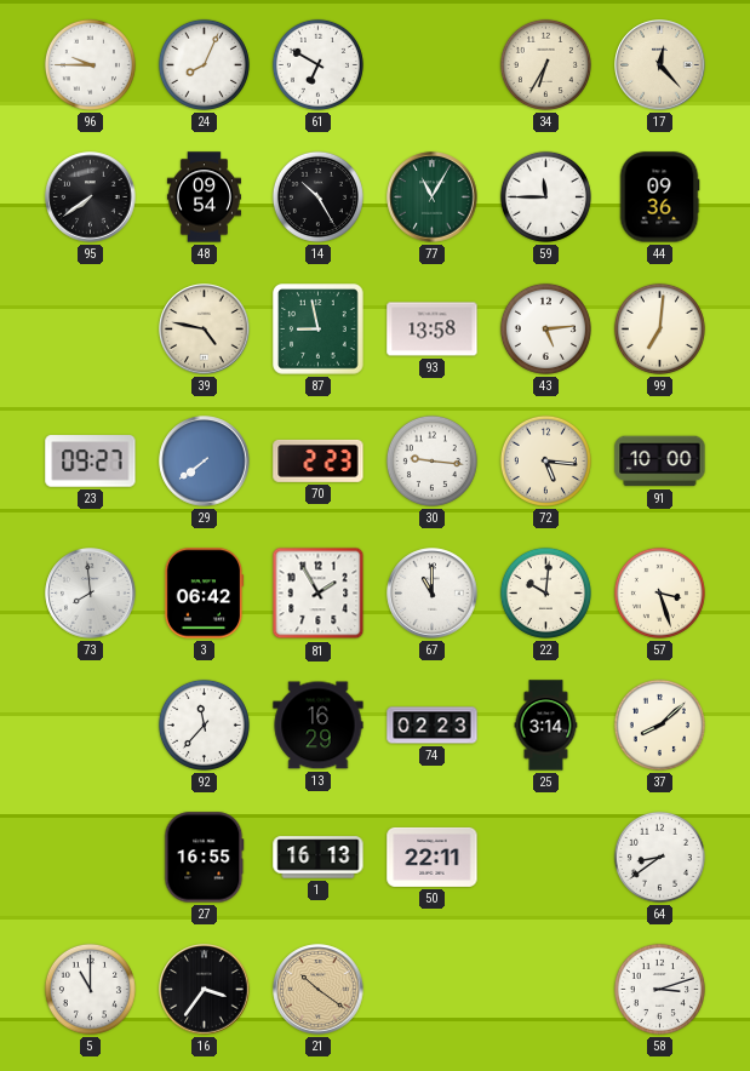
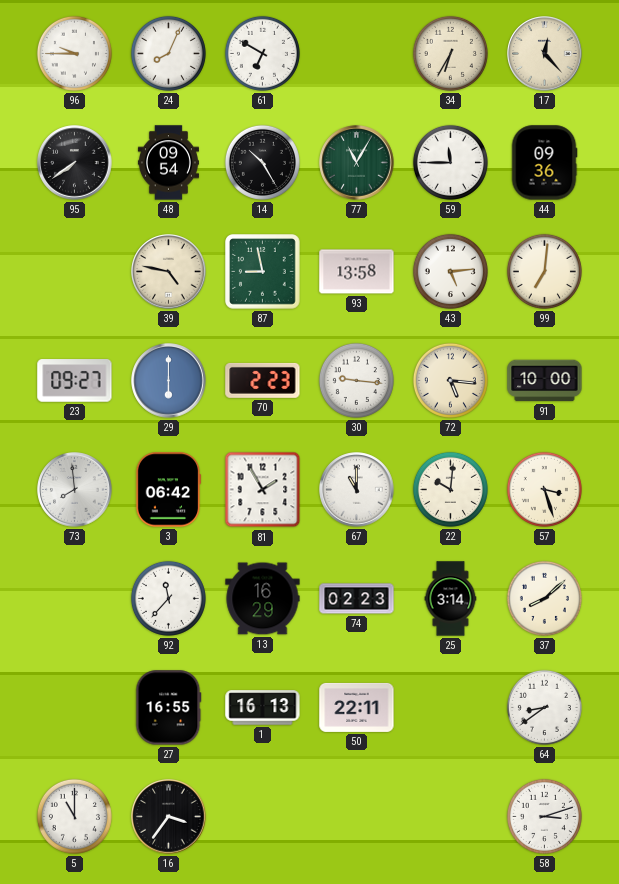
29: 7:39 -> 6:00
21: 10:21 -> none
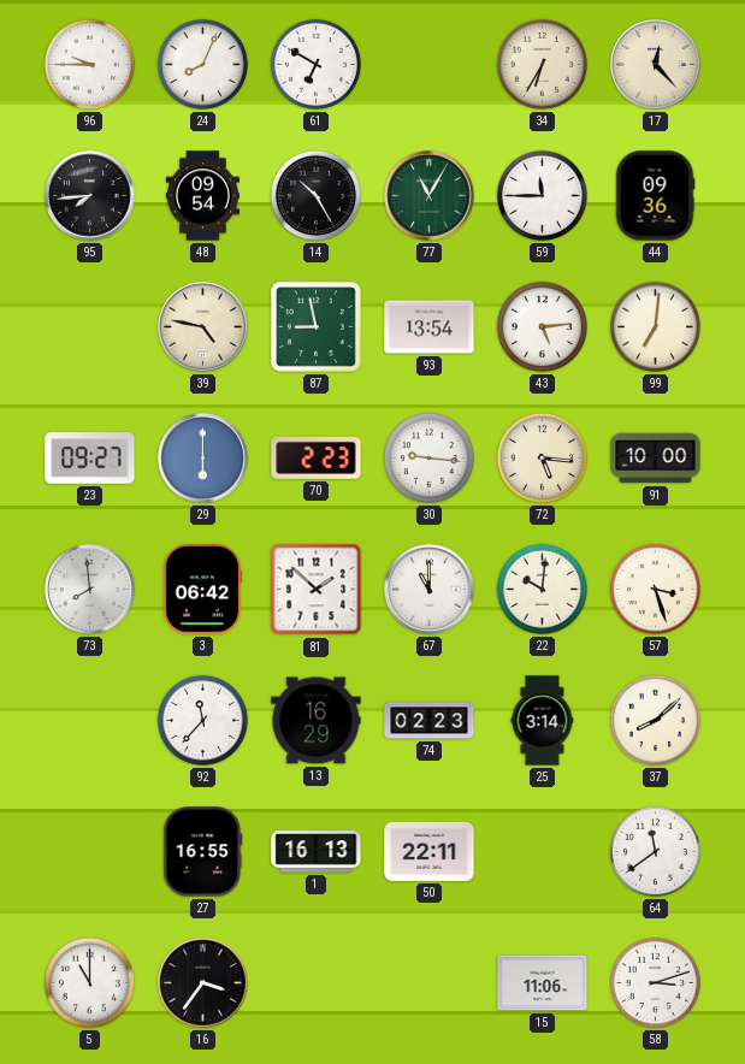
95: 7:39 -> 7:44
93: 13:58 -> 13:54
81: 1:55 -> 1:52
64: 8:39 -> 11:39
15: none -> 11:06
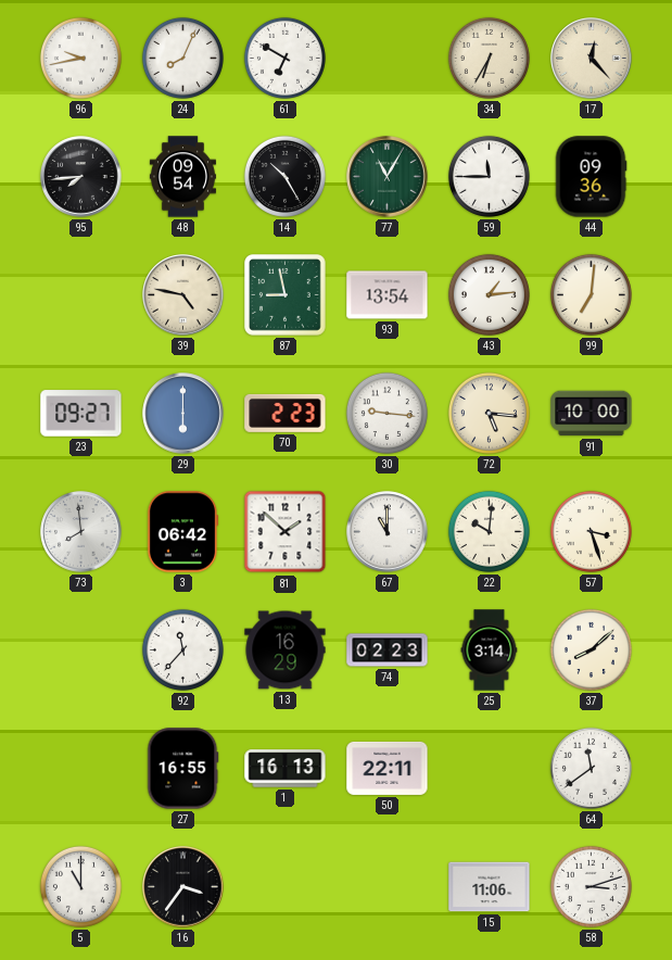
96: 9:45 -> 9:43
43: 5:14 -> 1:14
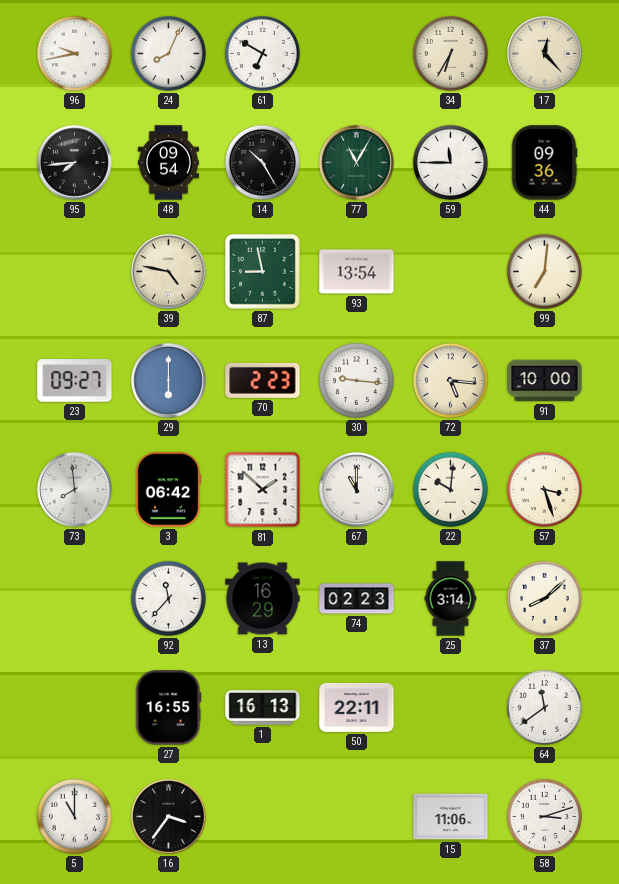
43: 1:14 -> none
